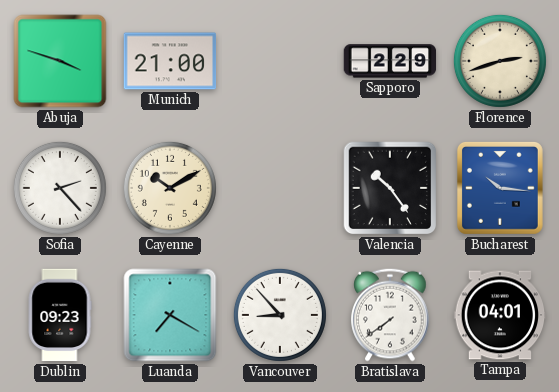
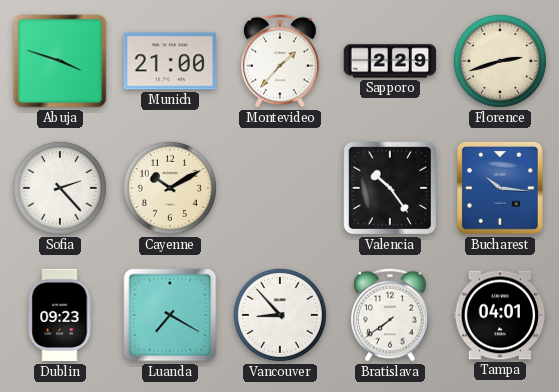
Montevideo: none -> 1:37
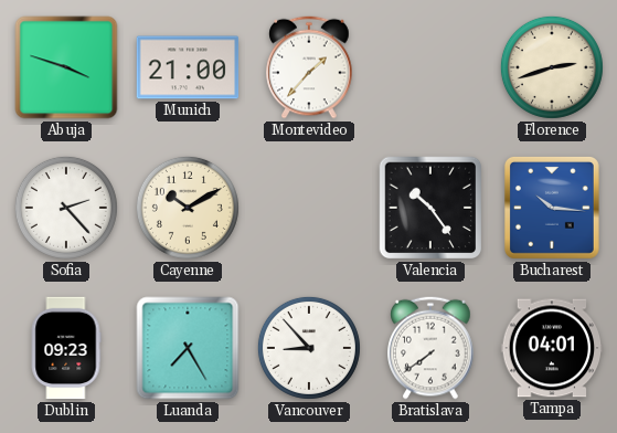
Sapporo: 2:29 -> none
Luanda: 7:20 -> 7:25
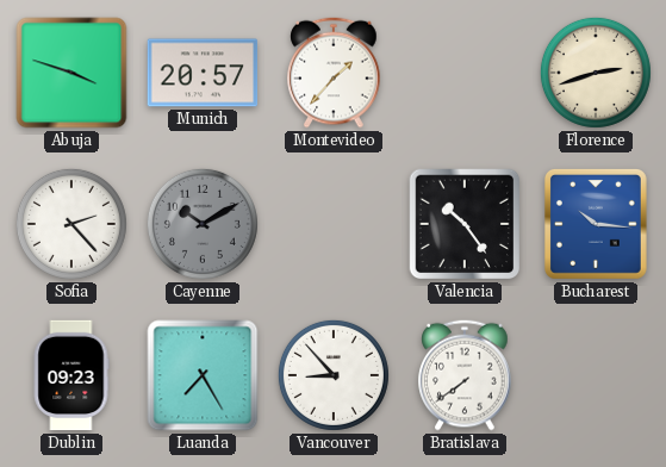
Munich: 21:00 -> 20:57
Cayenne dial: cream -> grey
Tampa: 04:01 -> none
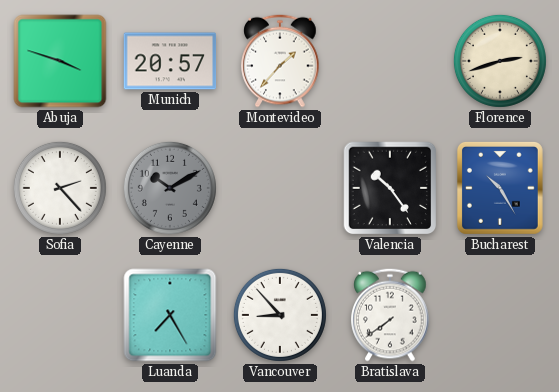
Bucharest: 10:16 -> 10:25
Dublin: 09:23 -> none
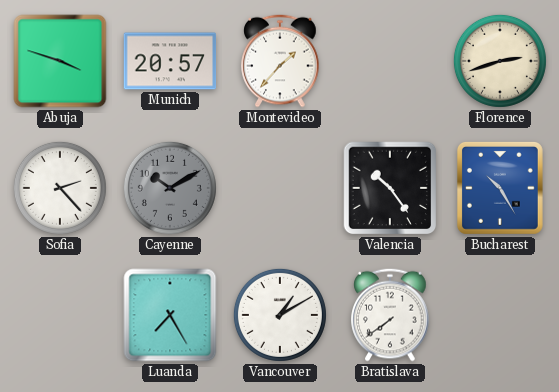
Vancouver: 8:53 -> 1:10
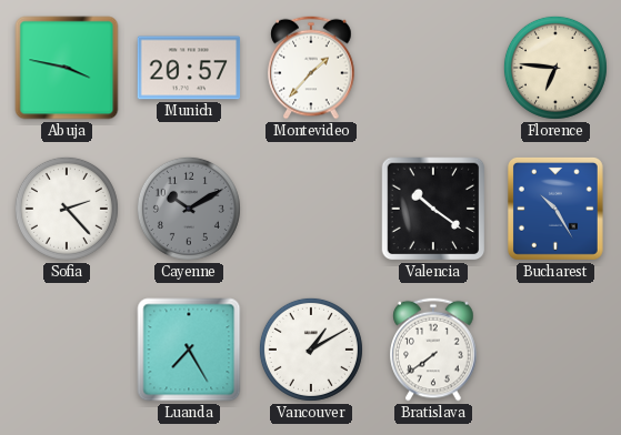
Abuja: 3:48 -> 3:47
Florence: 2:42 -> 6:46
Valencia: 10:24 -> 10:21
